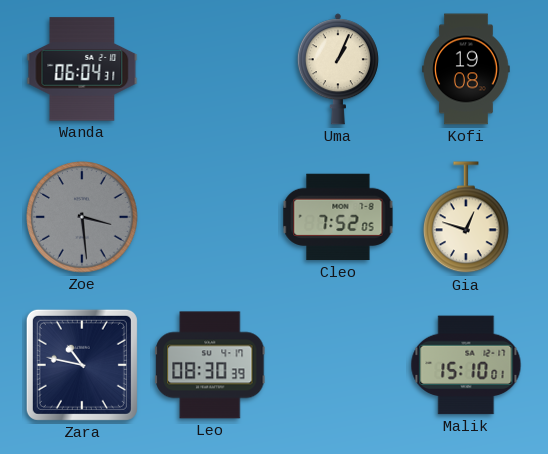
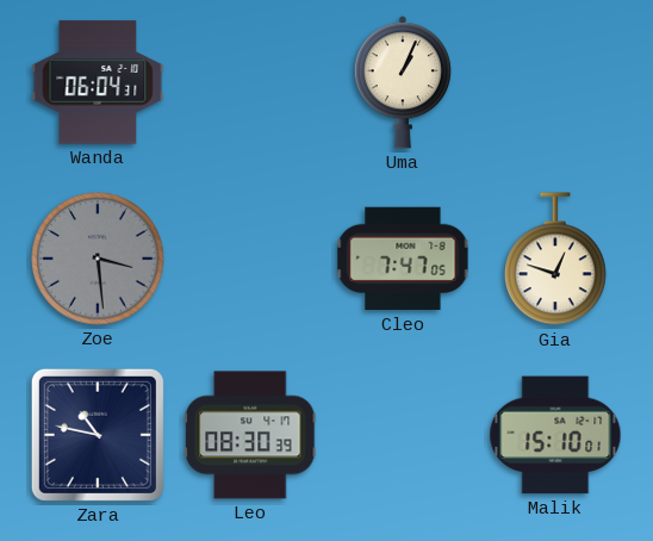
Kofi: 19:08 -> none
Cleo: 7:52 -> 7:47
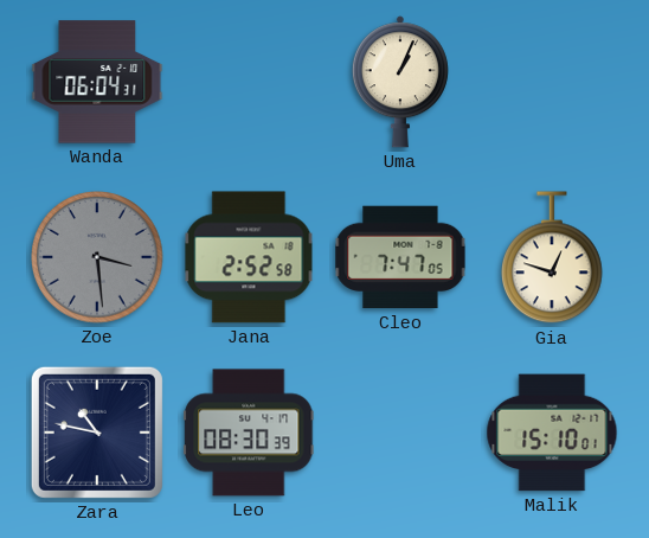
Jana: none -> 2:52
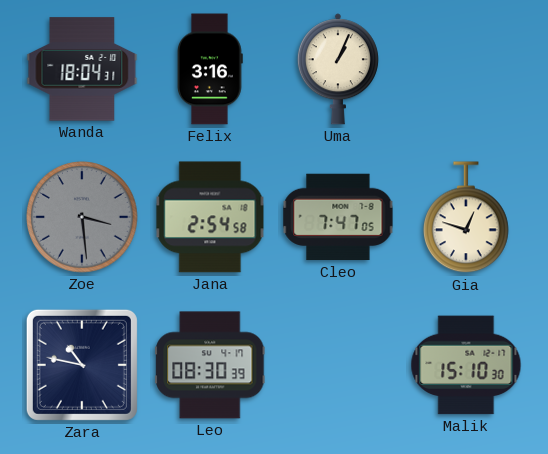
Wanda: 06:04 -> 18:04
Felix: none -> 3:16
Jana: 2:52 -> 2:54
Malik: 15:10:01 -> 15:10:30
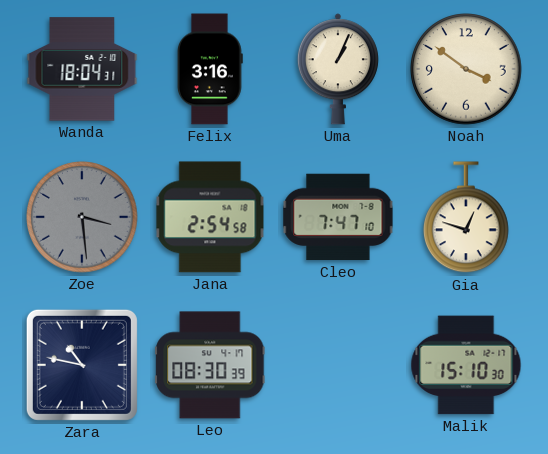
Noah: none -> 3:51
Cleo: 7:47:05 -> 7:47:10
